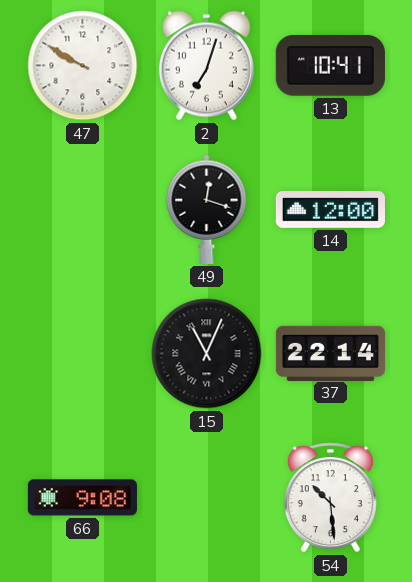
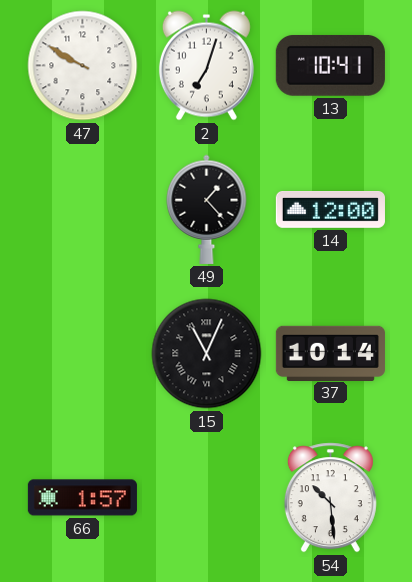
49: 12:18 -> 1:23
37: 22:14 -> 10:14
66: 9:08 -> 1:57
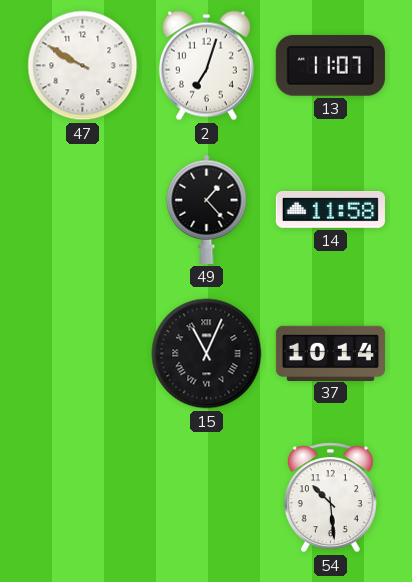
13: 10:41 -> 11:07
14: 12:00 -> 11:58
66: 1:57 -> none
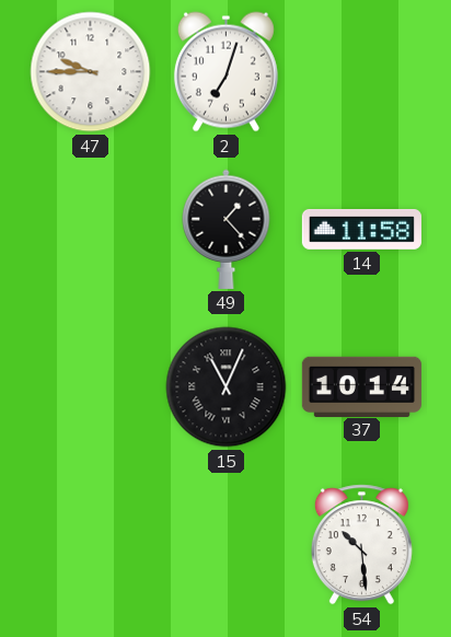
47: 9:50 -> 9:45
13: 11:07 -> none
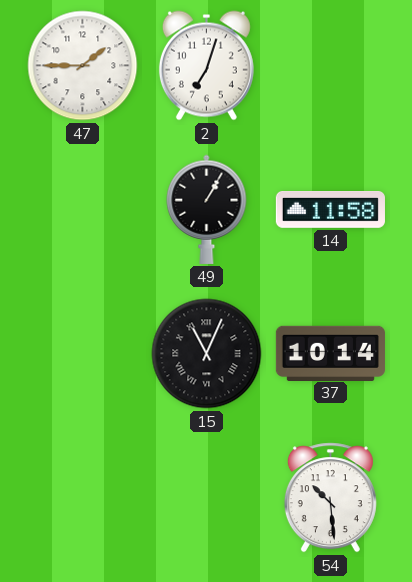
47: 9:45 -> 1:45
49: 1:23 -> 1:05
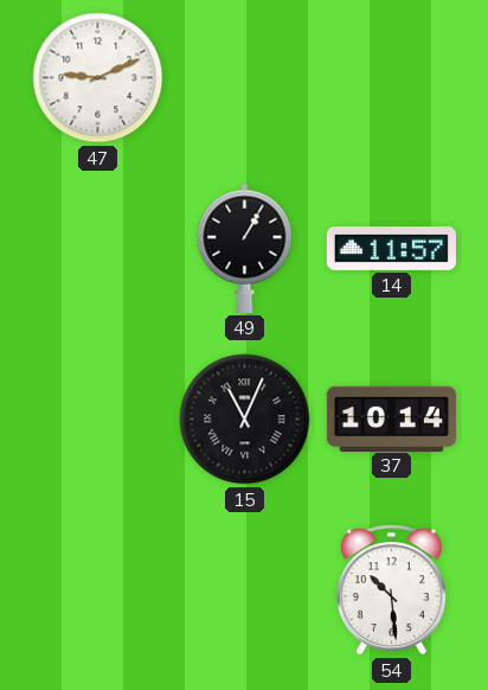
47: 1:45 -> 9:11
2: 7:03 -> none
14: 11:58 -> 11:57
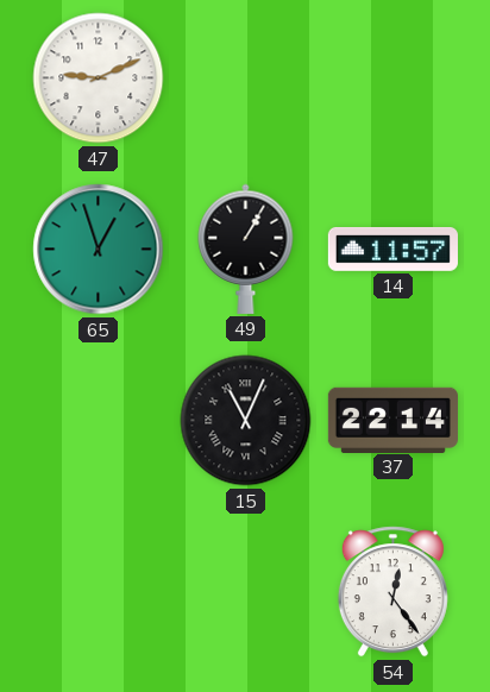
65: none -> 12:57
37: 10:14 -> 22:14
54: 10:29 -> 12:24
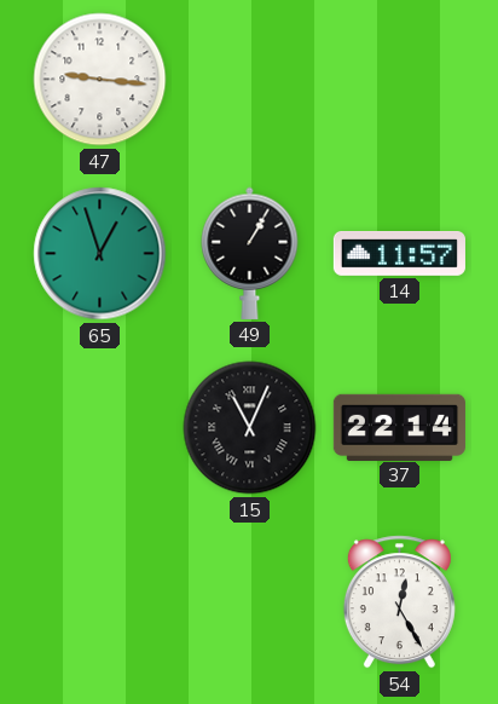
47: 9:11 -> 9:16
54: 12:24 -> 12:25
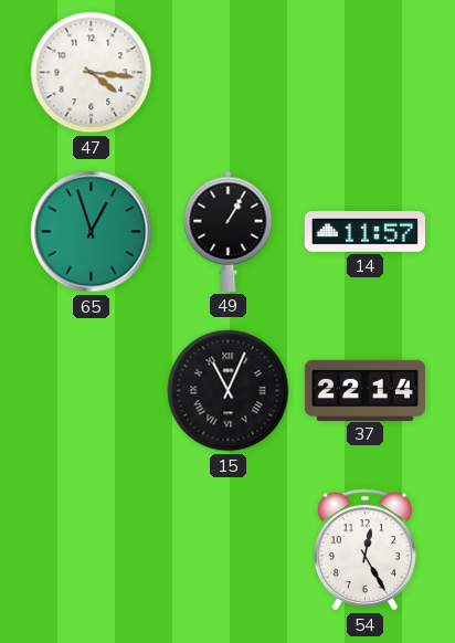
47: 9:16 -> 4:16
